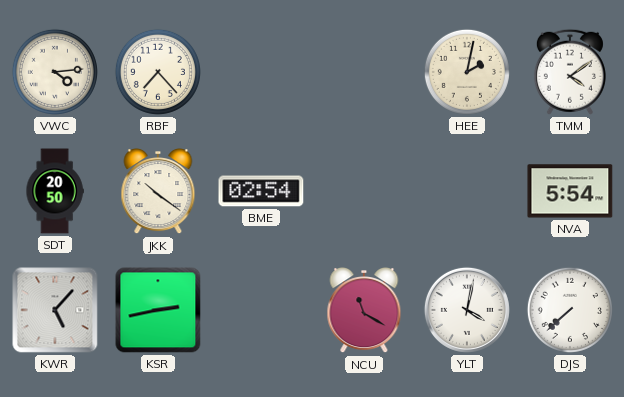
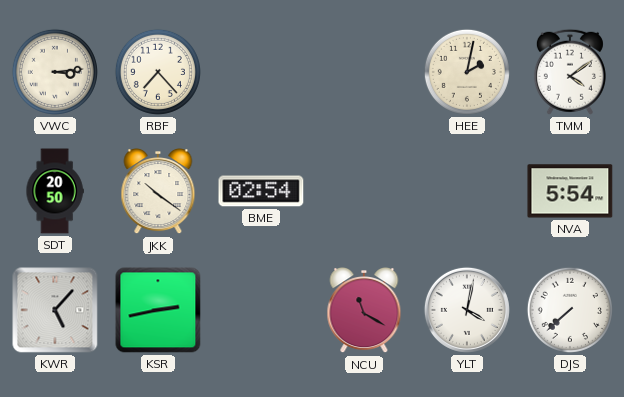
VWC: 4:14 -> 3:14
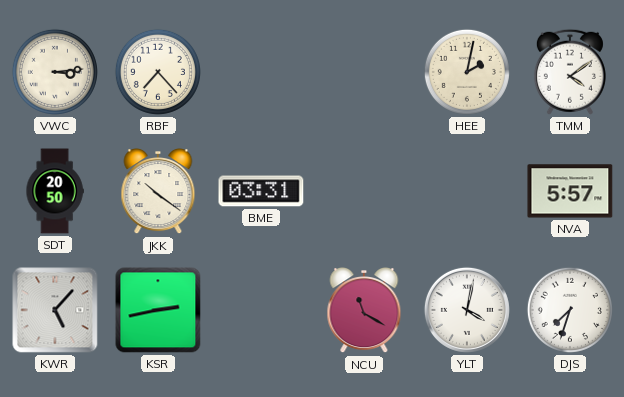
BME: 02:54 -> 03:31
NVA: 5:54 -> 5:57
DJS: 7:38 -> 7:33
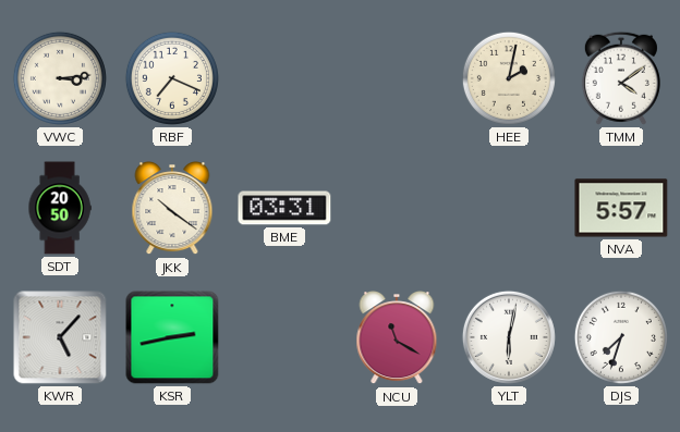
RBF: 7:23 -> 7:19
YLT: 4:02 -> 6:02
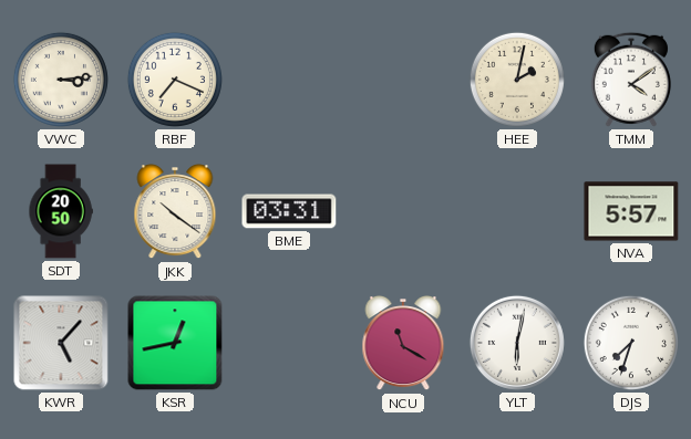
KSR: 2:43 -> 12:43
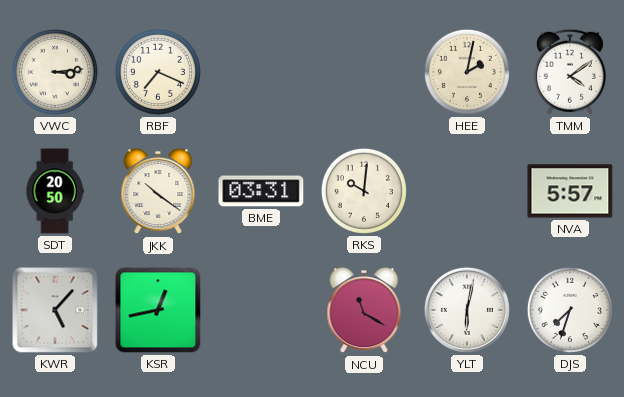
RKS: none -> 10:01
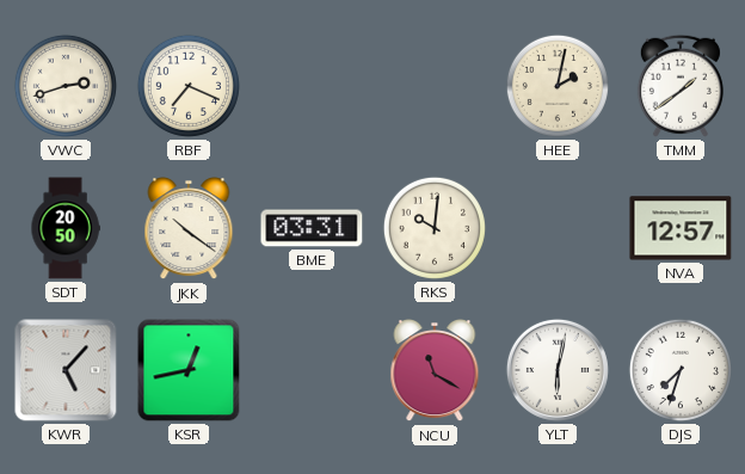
VWC: 3:14 -> 2:42
TMM: 4:09 -> 1:39
NVA: 5:57 -> 12:57
